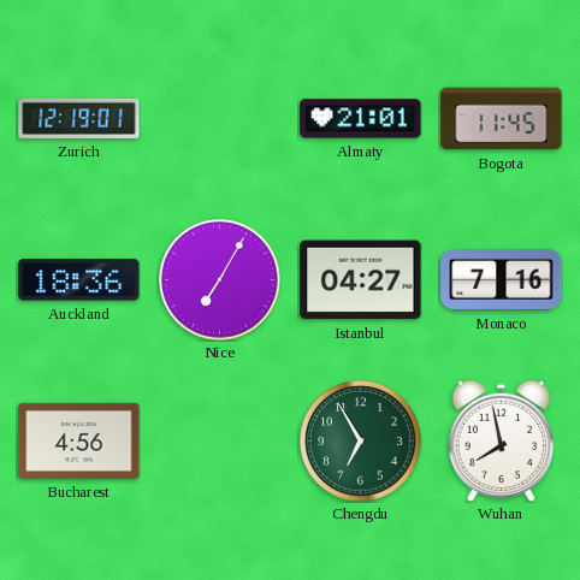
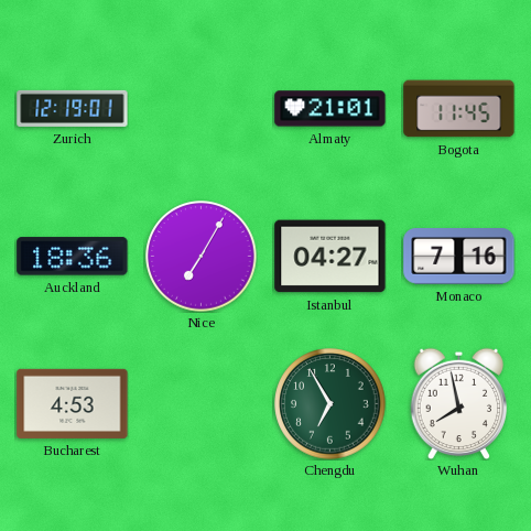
Bucharest: 4:56 -> 4:53
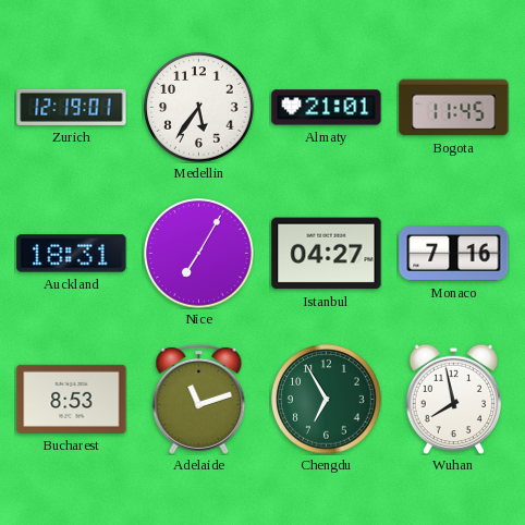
Medellin: none -> 5:36
Auckland: 18:36 -> 18:31
Bucharest: 4:53 -> 8:53
Adelaide: none -> 11:12
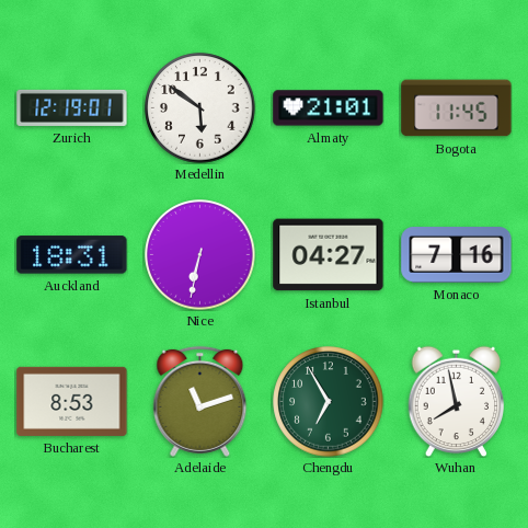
Medellin: 5:36 -> 5:51
Nice: 7:05 -> 6:32
